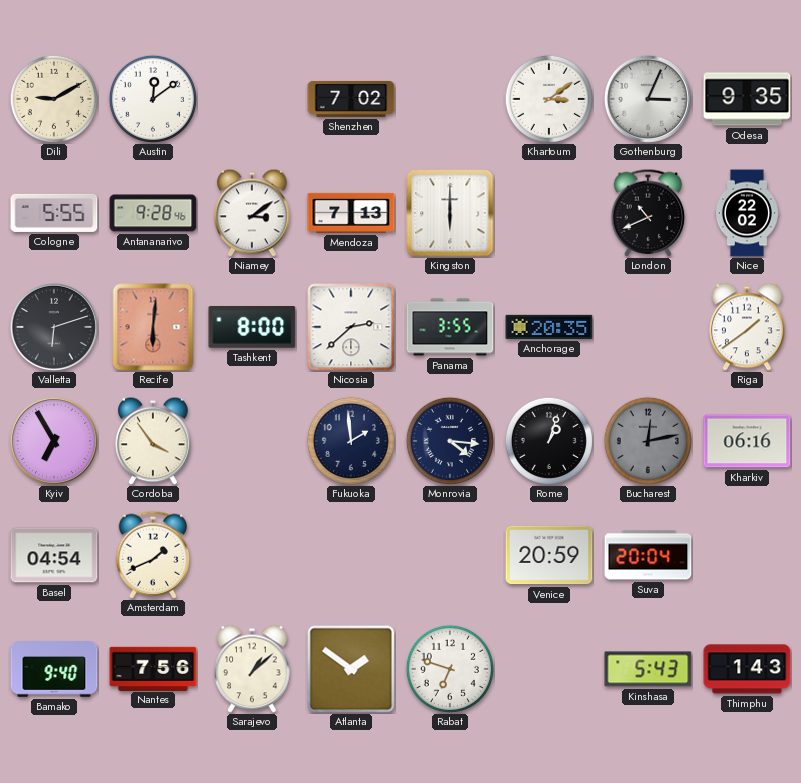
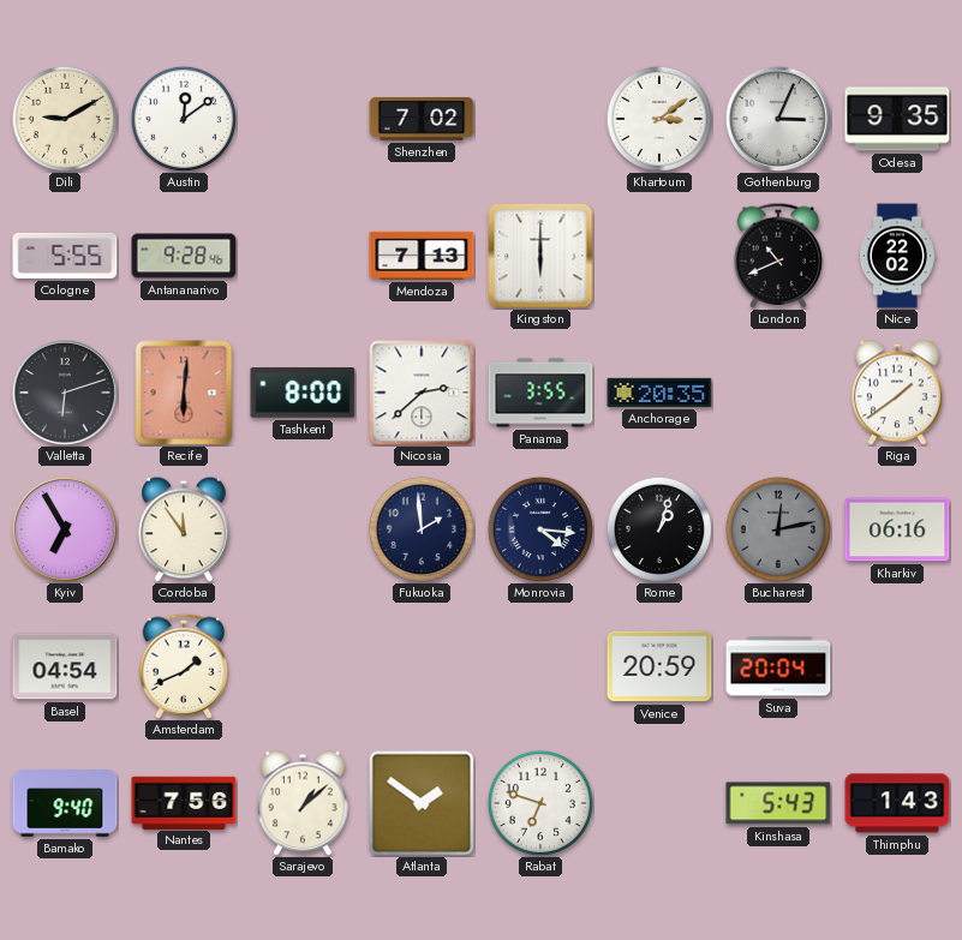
Niamey: 3:09 -> none
Cordoba: 3:54 -> 11:54
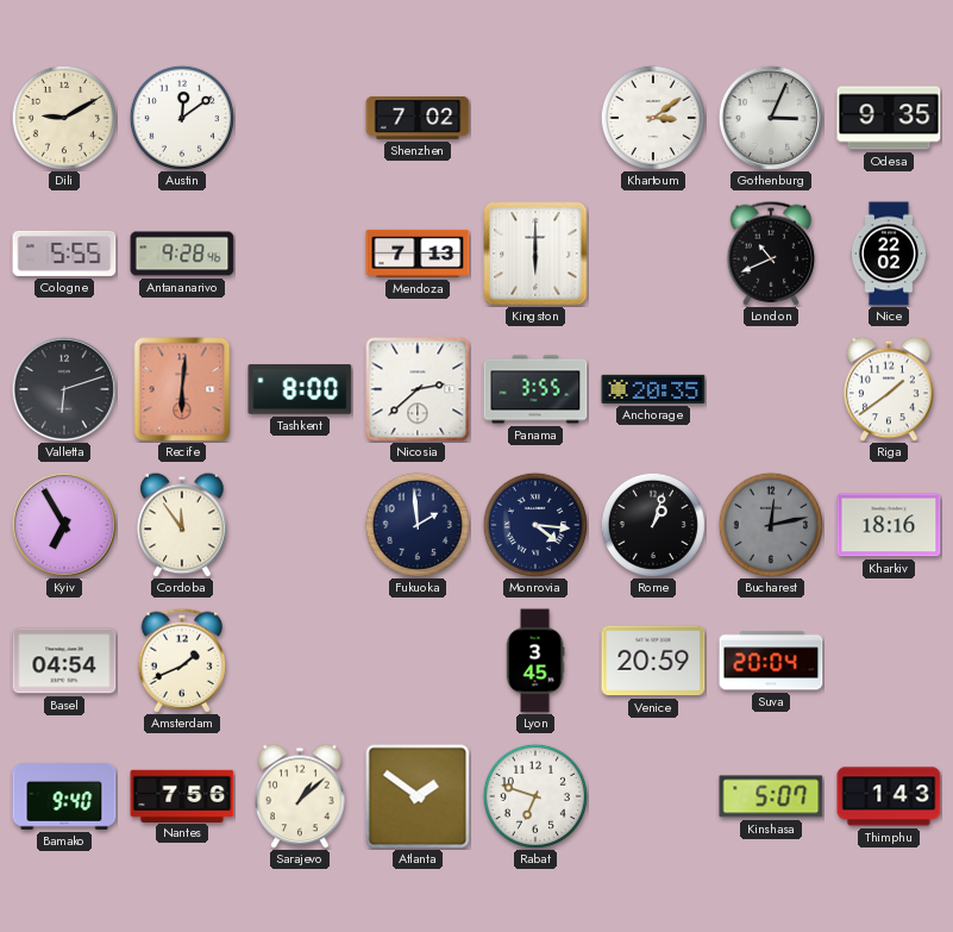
Kharkiv: 06:16 -> 18:16
Lyon: none -> 3:45
Kinshasa: 5:43 -> 5:07
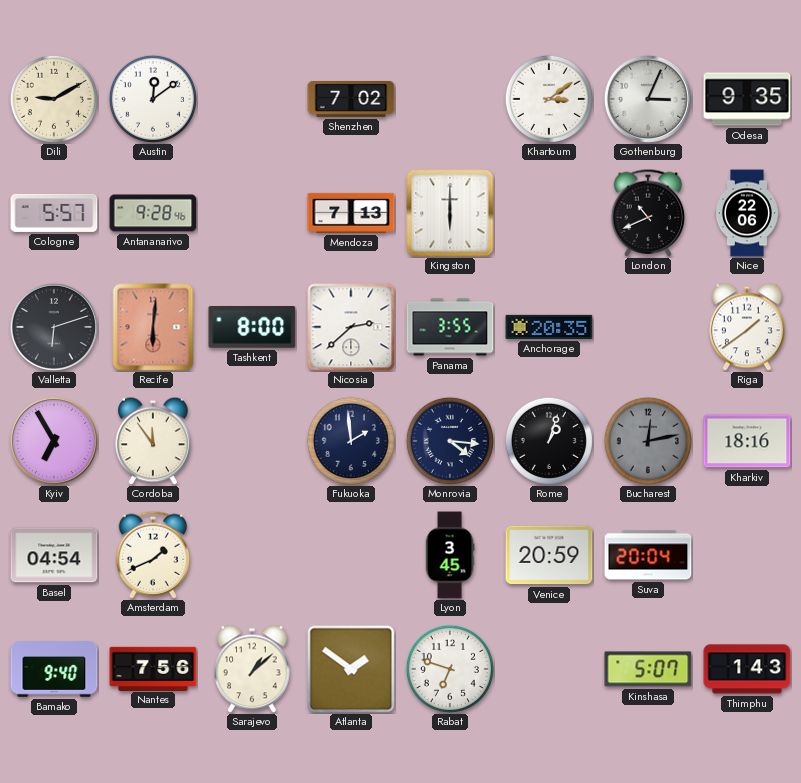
Cologne: 5:55 -> 5:57
Nice: 22:02 -> 22:06
